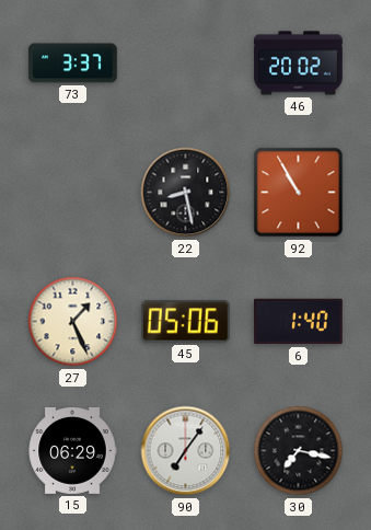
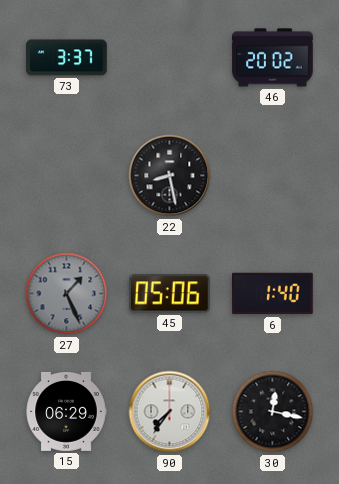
92: 10:55 -> none
27 dial: cream -> grey
90: 7:06 -> 7:36
30: 7:17 -> 12:17
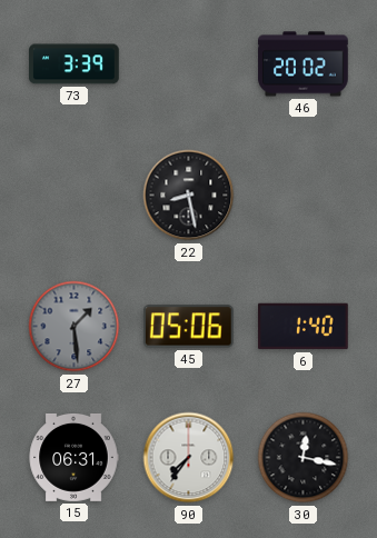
73: 3:37 -> 3:39
27: 1:26 -> 1:29
15: 06:29 -> 06:31
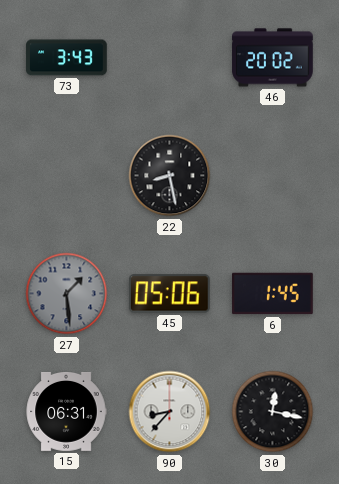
73: 3:39 -> 3:43
6: 1:40 -> 1:45
90: 7:36 -> 8:37
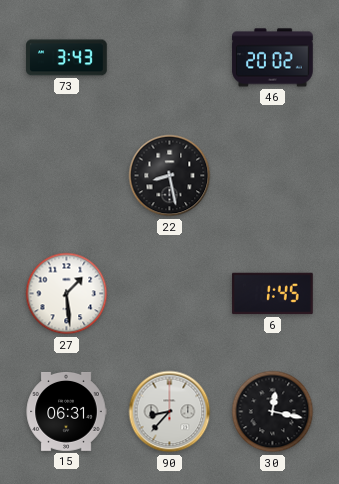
27 dial: grey -> white
45: 05:06 -> none
